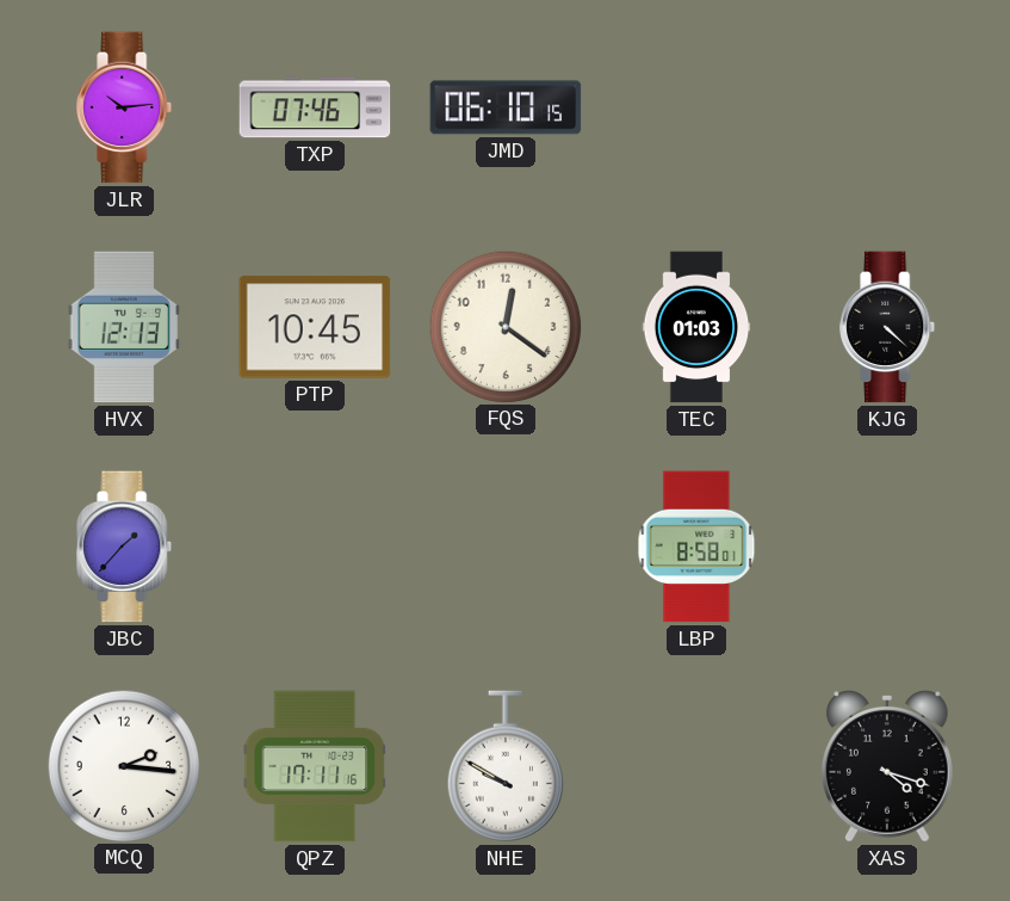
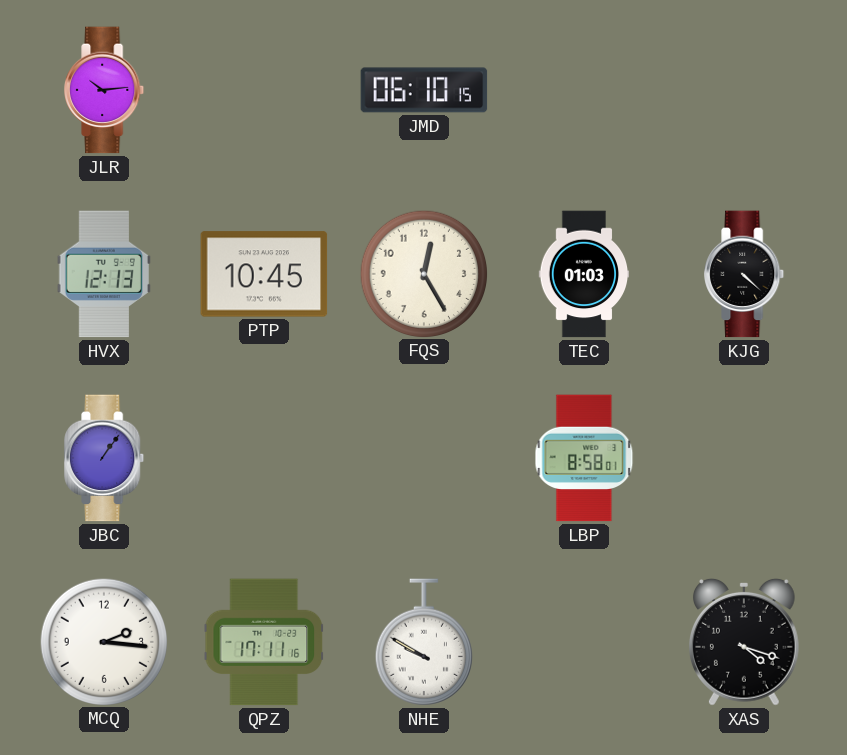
TXP: 07:46 -> none
FQS: 12:21 -> 12:25
JBC: 1:37 -> 1:06
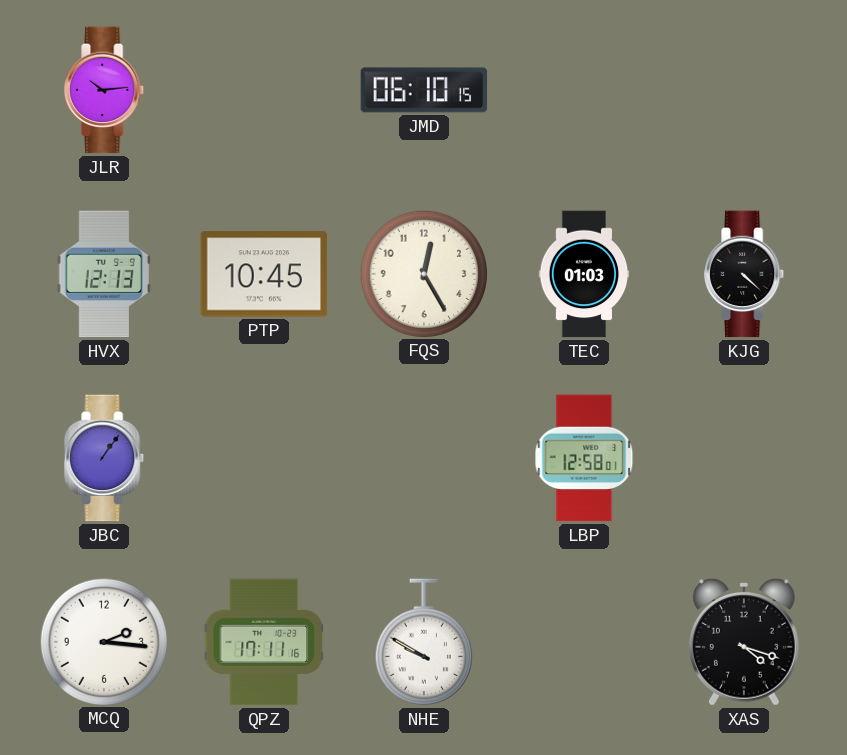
LBP: 8:58 -> 12:58
